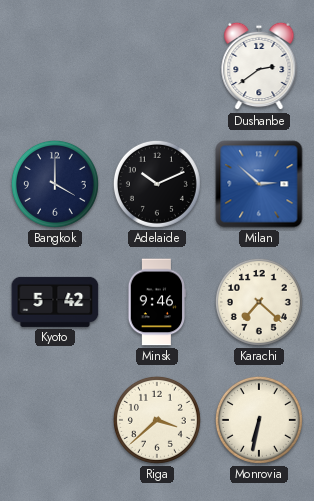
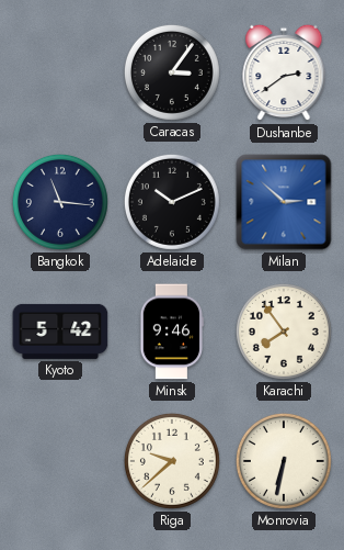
Caracas: none -> 3:06
Bangkok: 4:00 -> 11:16
Karachi: 7:22 -> 7:54
Riga: 3:38 -> 9:38
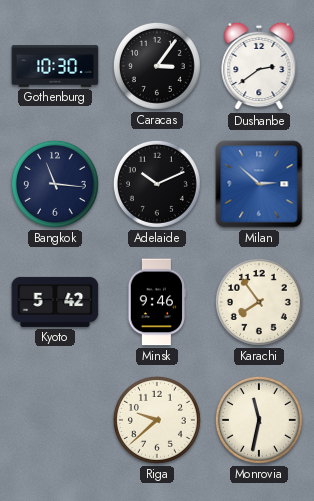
Gothenburg: none -> 10:30
Monrovia: 6:32 -> 11:32
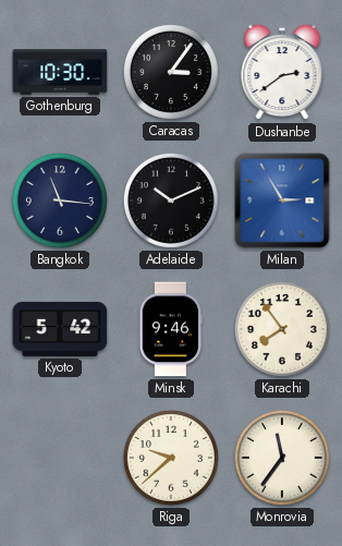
Milan: 2:52 -> 2:55
Monrovia: 11:32 -> 11:36
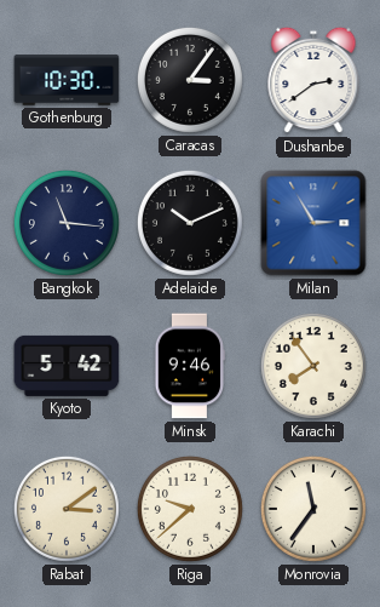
Rabat: none -> 3:09
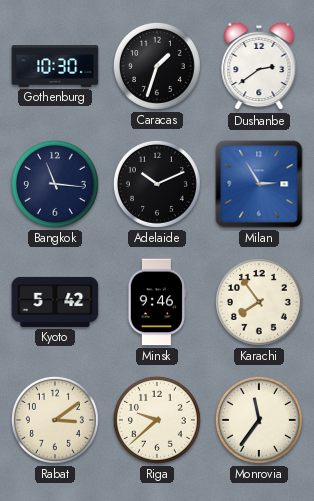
Caracas: 3:06 -> 1:33
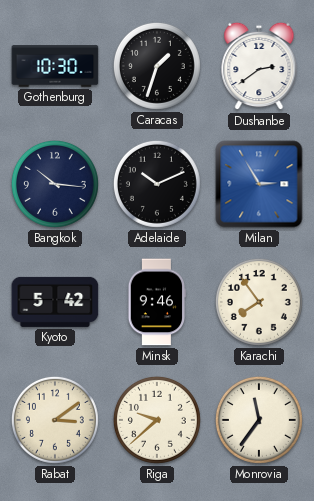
Bangkok: 11:16 -> 10:16
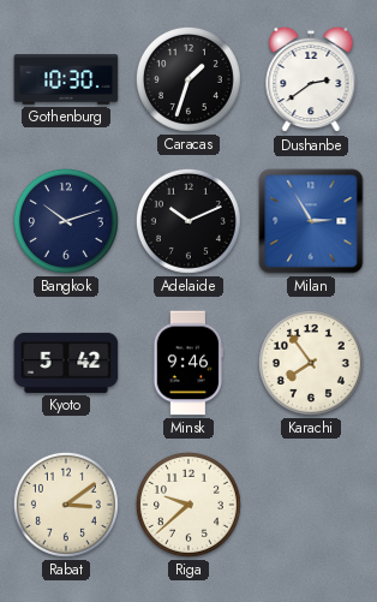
Bangkok: 10:16 -> 10:12
Monrovia: 11:36 -> none
